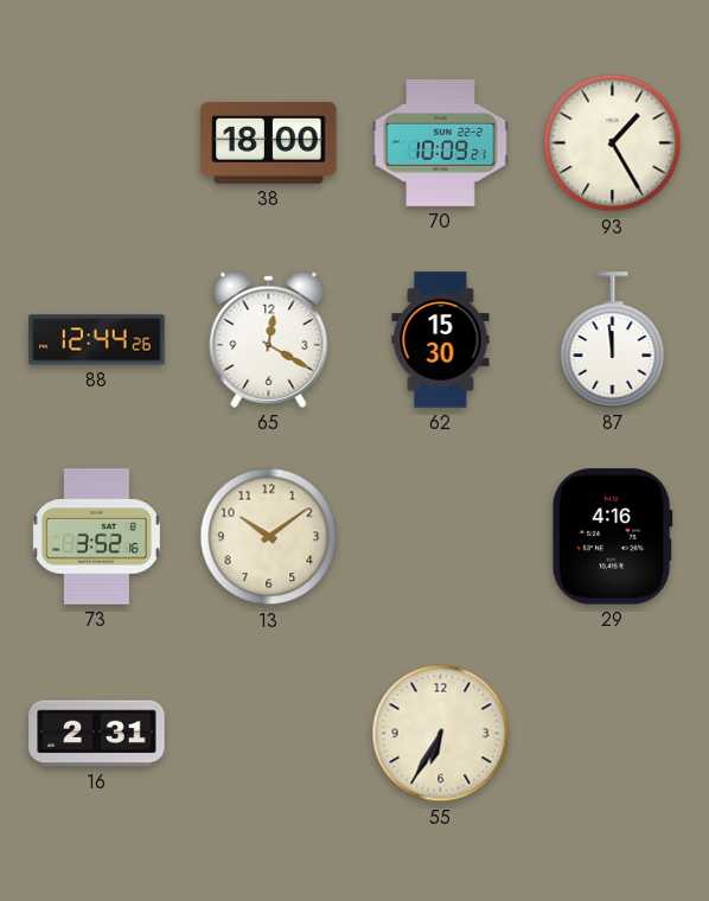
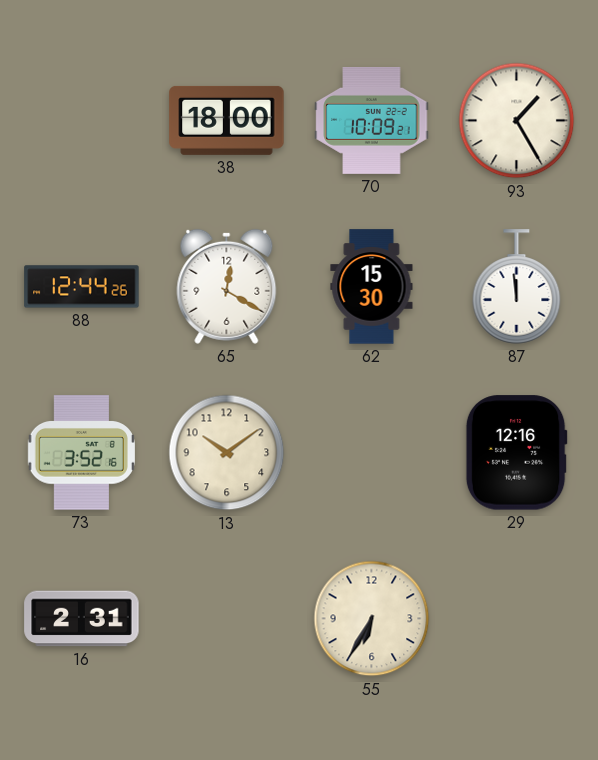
29: 4:16 -> 12:16
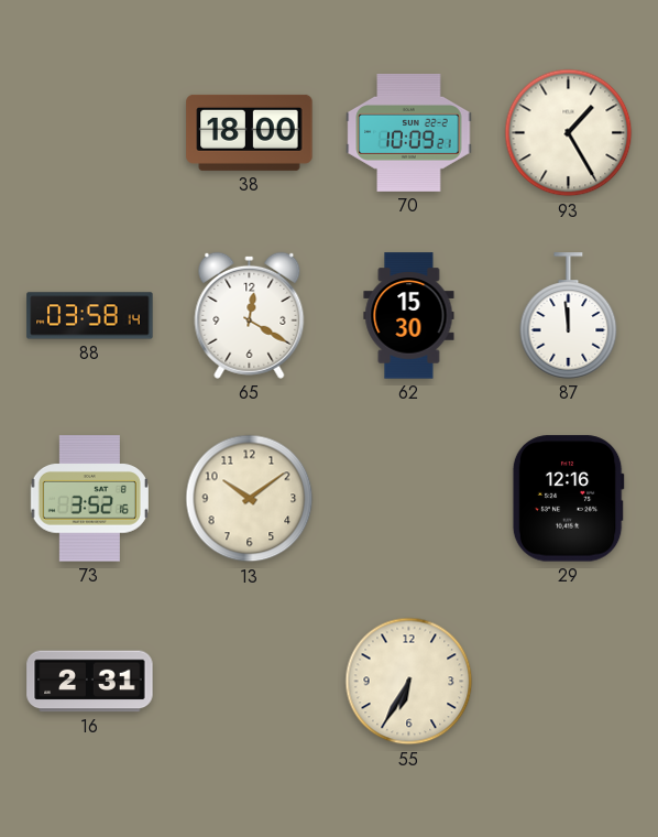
88: 12:44 -> 03:58
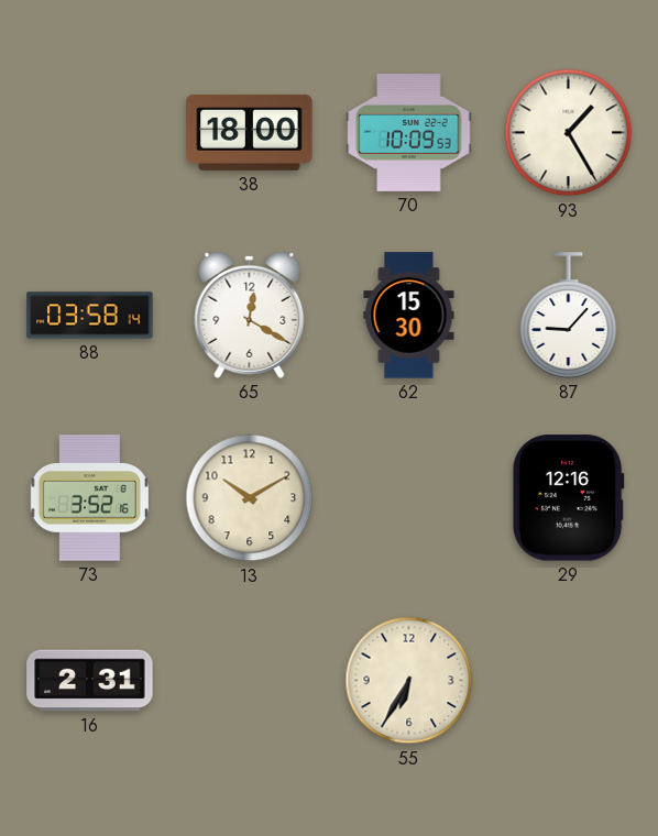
70: 10:09:21 -> 10:09:53
87: 11:59 -> 9:07
13: 10:09 -> 10:10
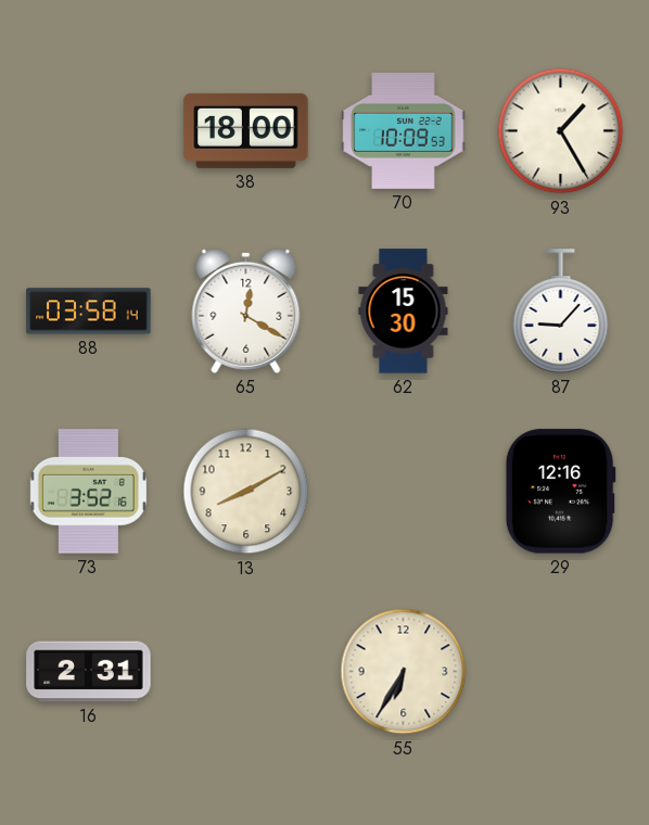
13: 10:10 -> 8:10
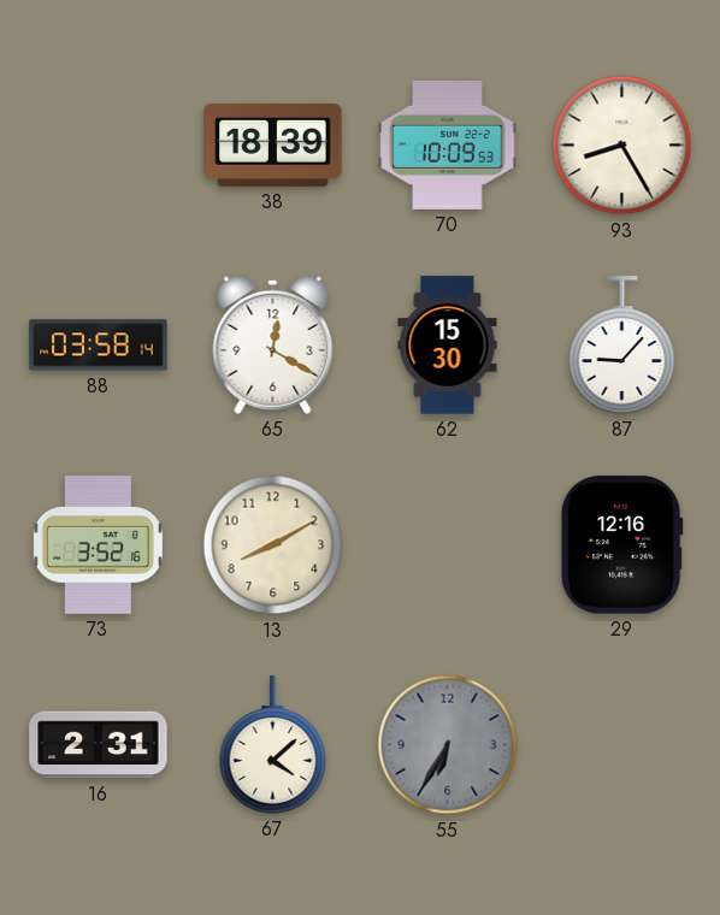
38: 18:00 -> 18:39
93: 1:25 -> 8:25
67: none -> 4:08
55 dial: cream -> grey
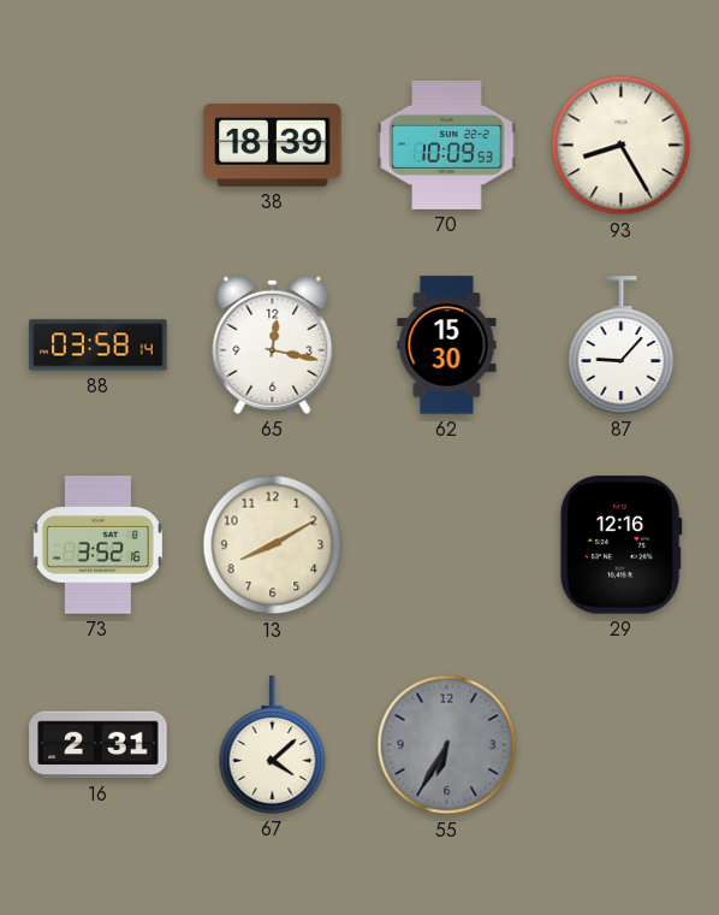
65: 12:20 -> 12:17
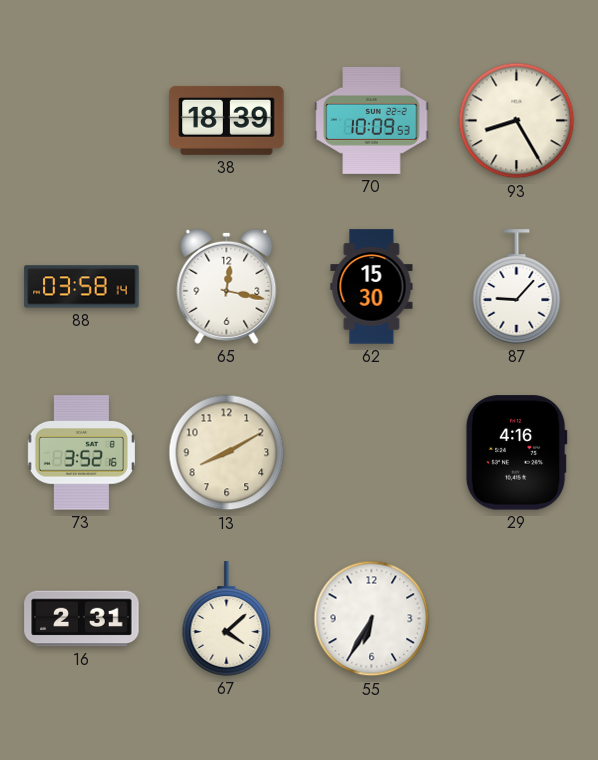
29: 12:16 -> 4:16
55 dial: grey -> white
